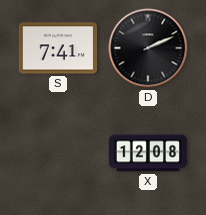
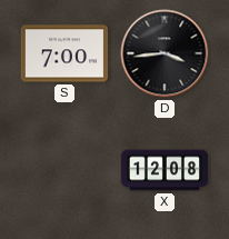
S: 7:41 -> 7:00
D: 2:11 -> 3:44
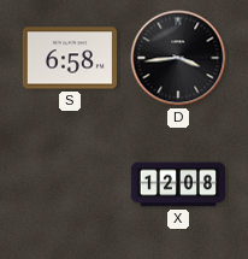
S: 7:00 -> 6:58
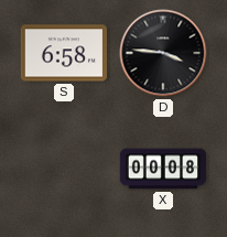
D: 3:44 -> 3:46
X: 12:08 -> 00:08
